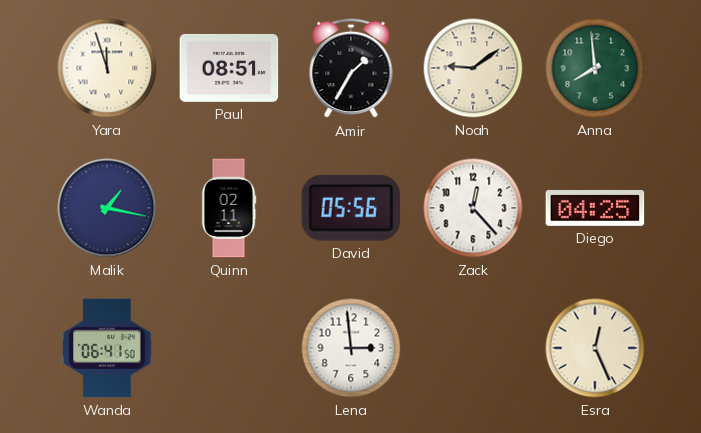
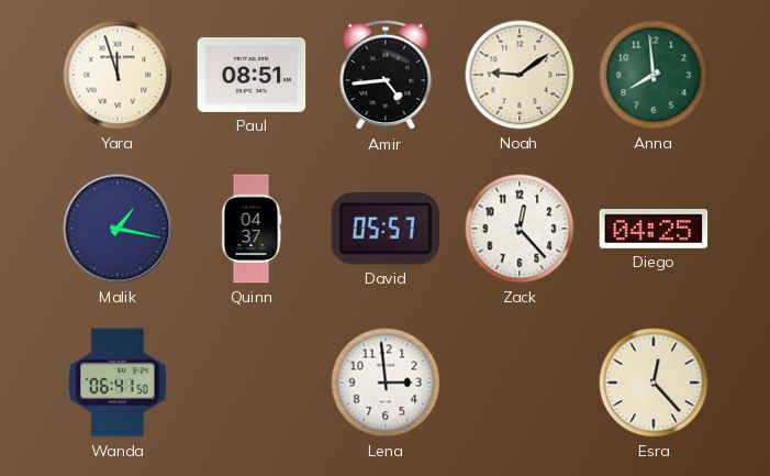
Amir: 1:35 -> 4:44
Quinn: 02:11 -> 04:37
David: 05:56 -> 05:57
Esra: 12:26 -> 12:23
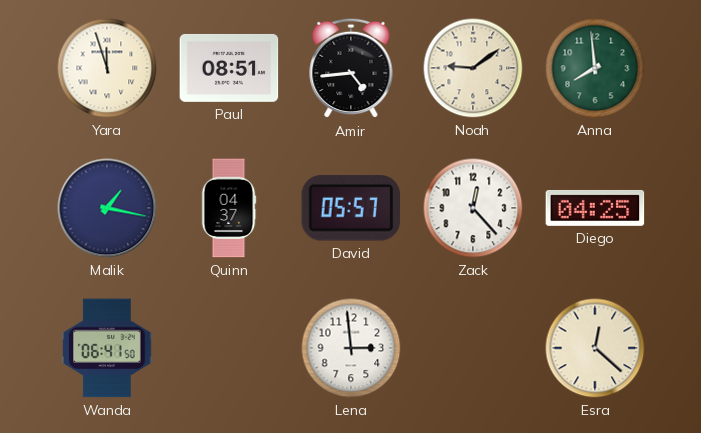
Esra: 12:23 -> 12:22
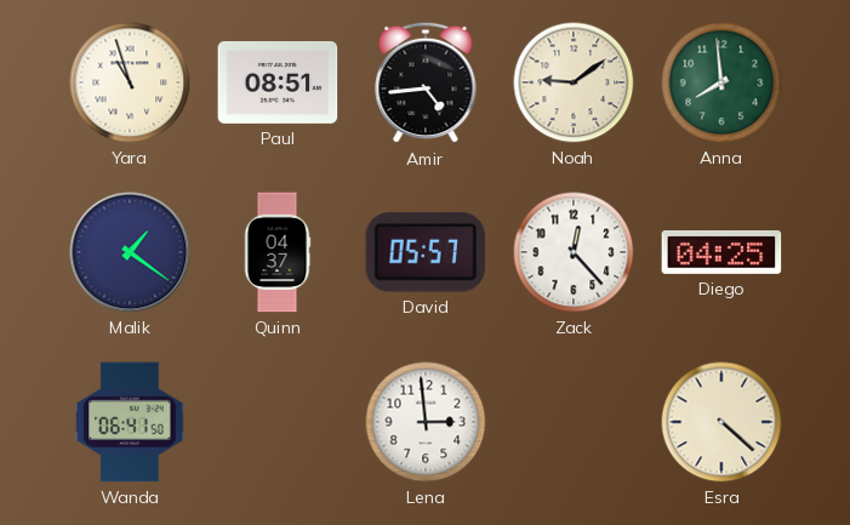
Yara: 11:57 -> 10:57
Malik: 1:17 -> 1:21
Esra: 12:22 -> 4:22
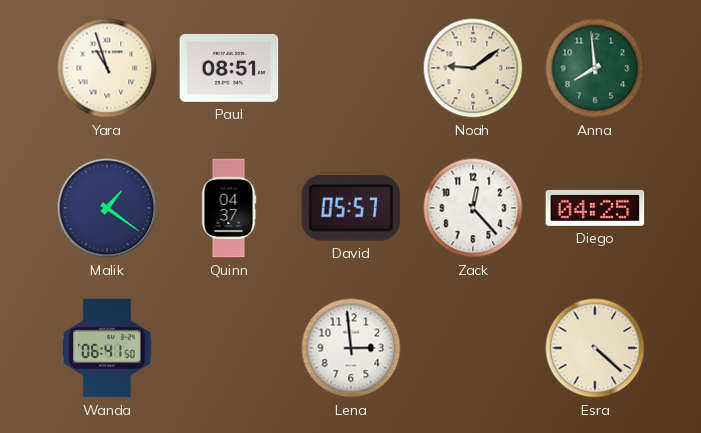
Amir: 4:44 -> none
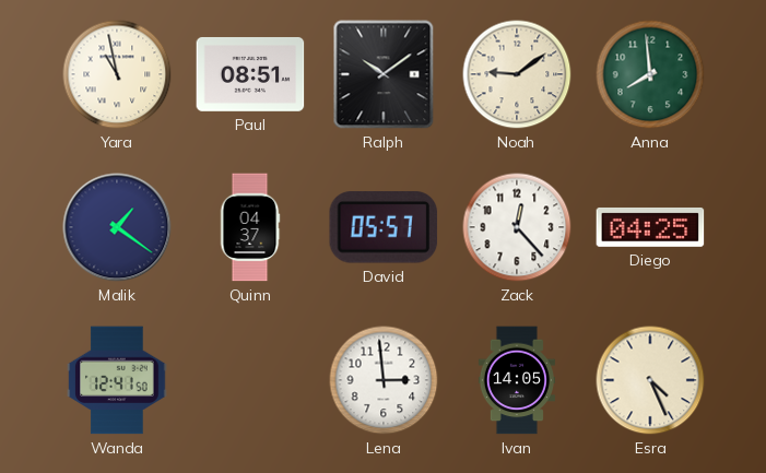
Yara: 10:57 -> 10:58
Ralph: none -> 10:09
Wanda: 06:41 -> 12:41
Ivan: none -> 14:05
Esra: 4:22 -> 4:26
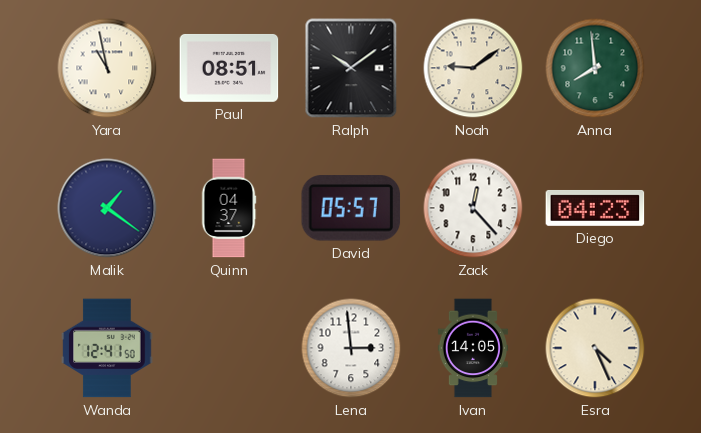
Diego: 04:25 -> 04:23
